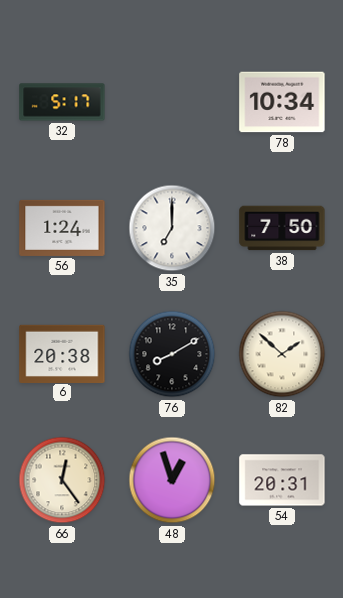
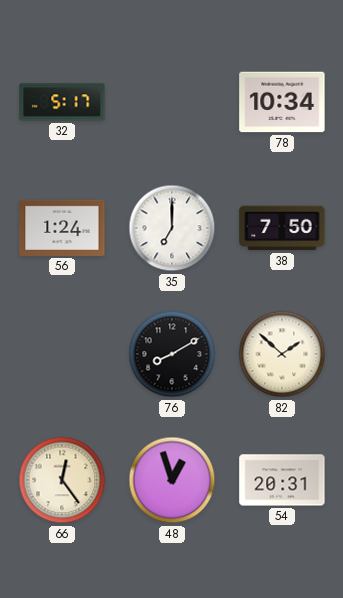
6: 20:38 -> none
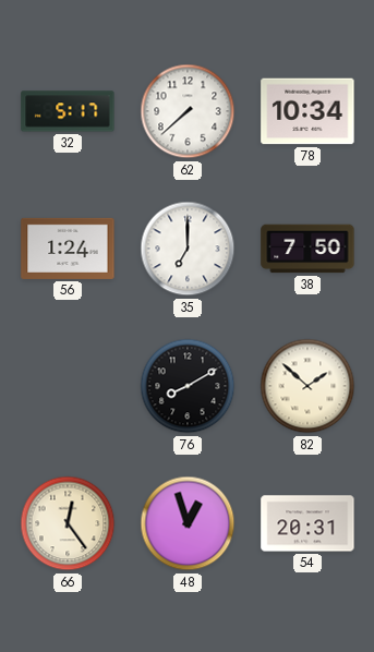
62: none -> 7:38
